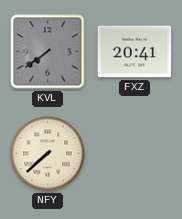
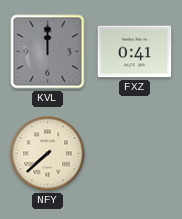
KVL: 7:39 -> 12:00
FXZ: 20:41 -> 0:41
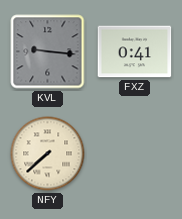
KVL: 12:00 -> 9:16
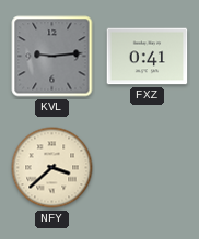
KVL: 9:16 -> 9:14
NFY: 7:38 -> 3:38
